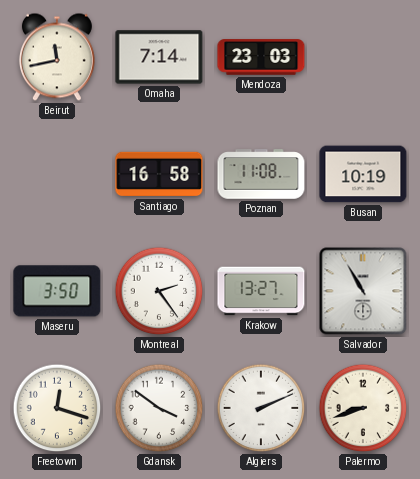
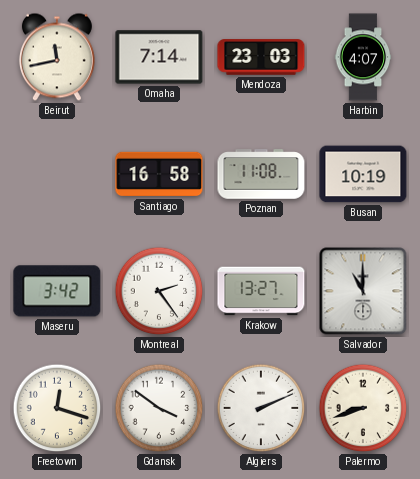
Harbin: none -> 4:07
Maseru: 3:50 -> 3:42
Salvador: 10:55 -> 11:00
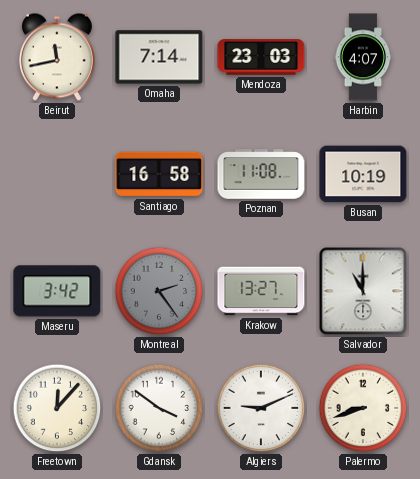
Montreal dial: white -> grey
Freetown: 12:18 -> 12:07
Algiers: 2:11 -> 9:11
